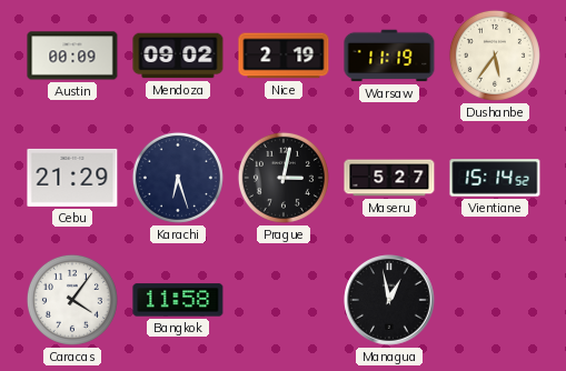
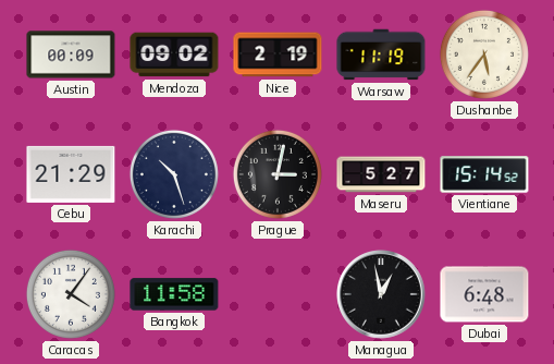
Karachi: 6:27 -> 10:27
Dubai: none -> 6:48
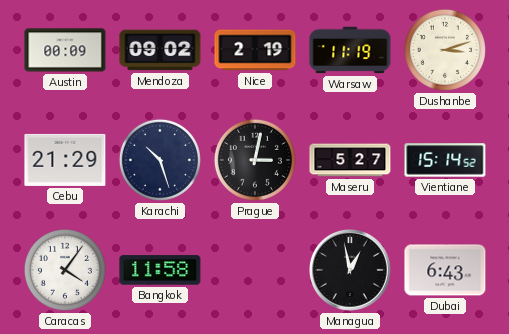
Dushanbe: 5:36 -> 3:12
Dubai: 6:48 -> 6:43
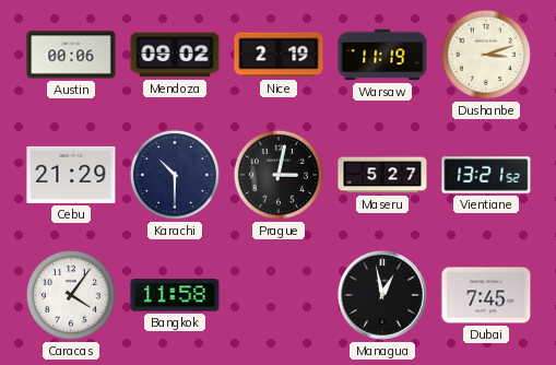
Austin: 00:09 -> 00:06
Karachi: 10:27 -> 10:30
Vientiane: 15:14 -> 13:21
Dubai: 6:43 -> 7:45
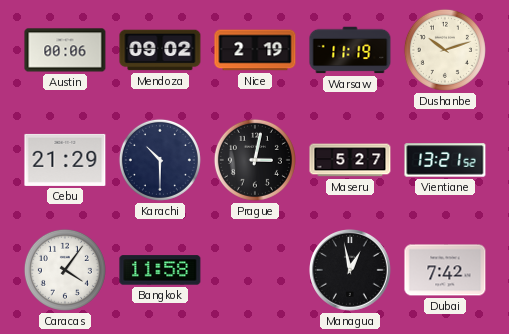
Dushanbe: 3:12 -> 10:12
Dubai: 7:45 -> 7:42
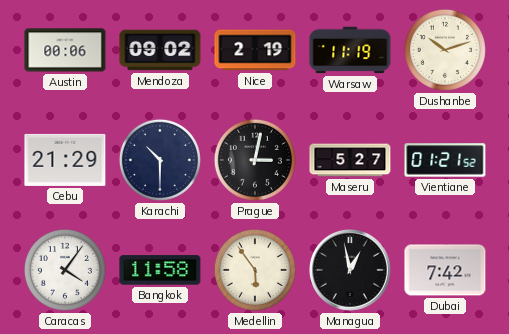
Vientiane: 13:21 -> 01:21
Medellin: none -> 5:54
